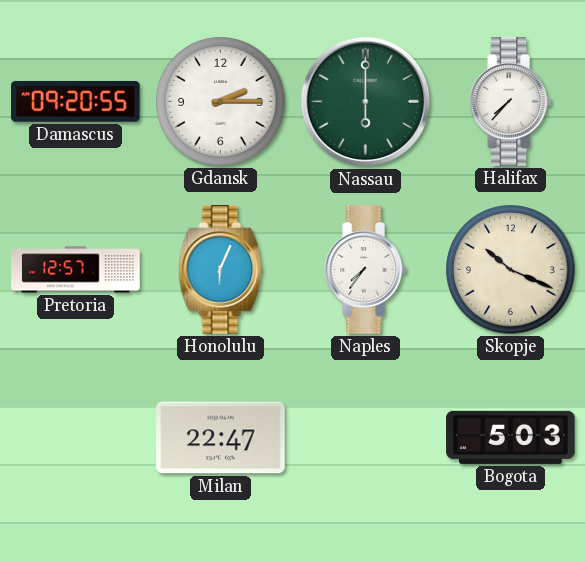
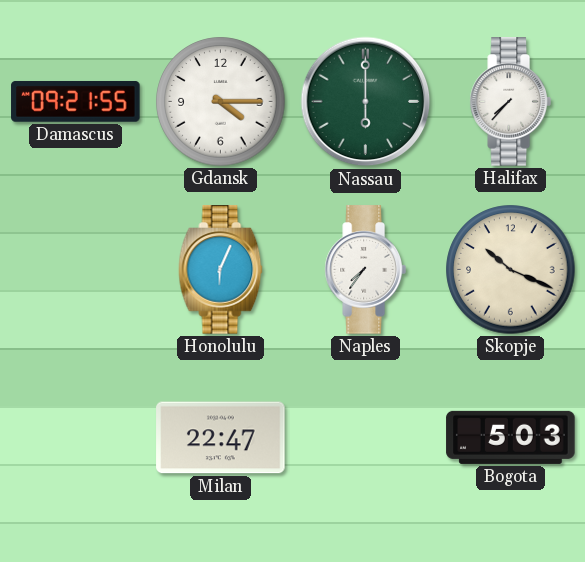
Damascus: 09:20 -> 09:21
Gdansk: 2:15 -> 4:15
Pretoria: 12:57 -> none
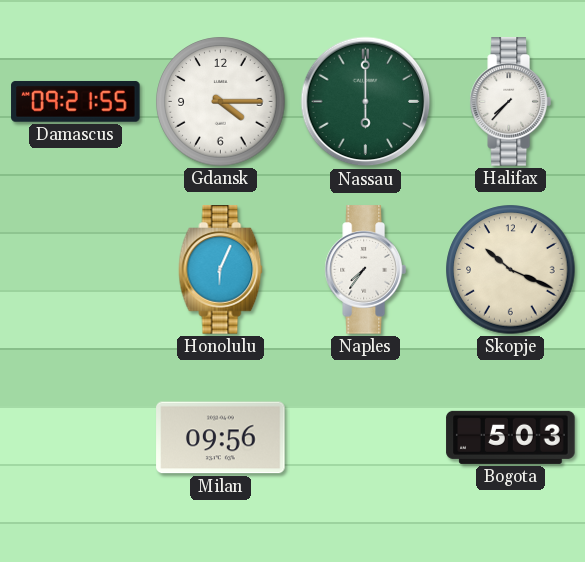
Milan: 22:47 -> 09:56
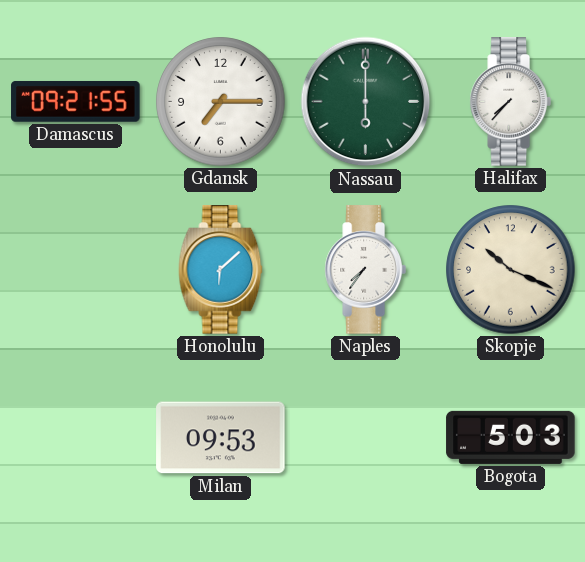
Gdansk: 4:15 -> 7:15
Honolulu: 6:04 -> 6:08
Milan: 09:56 -> 09:53
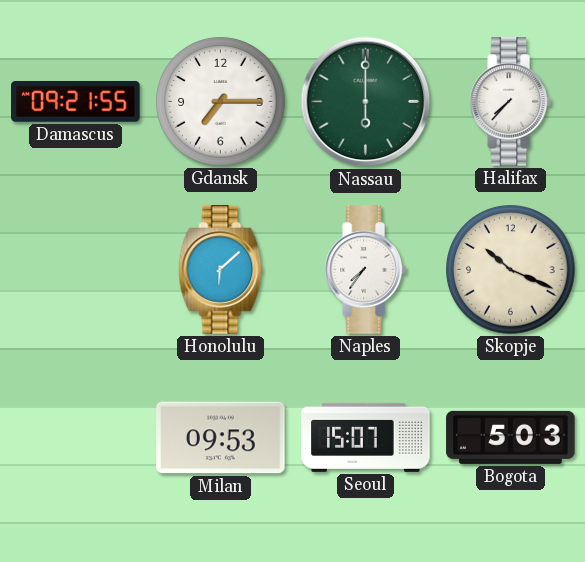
Seoul: none -> 15:07
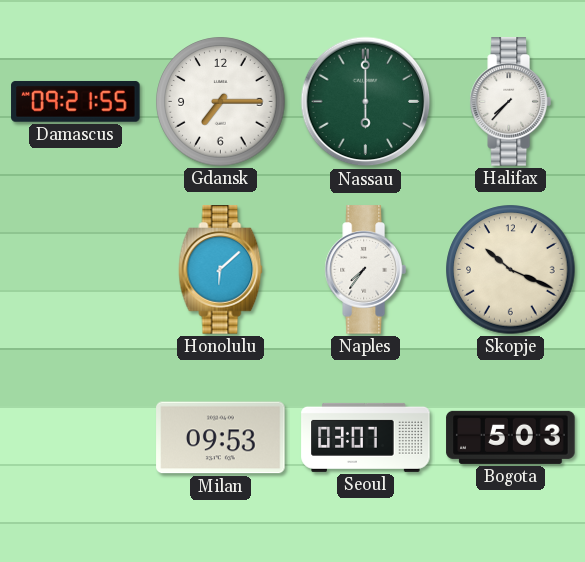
Seoul: 15:07 -> 03:07
